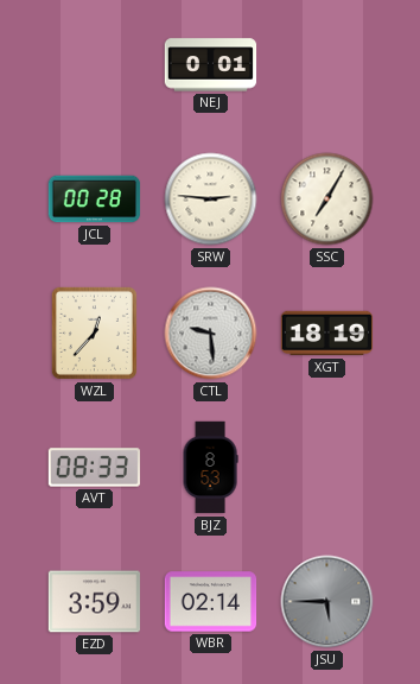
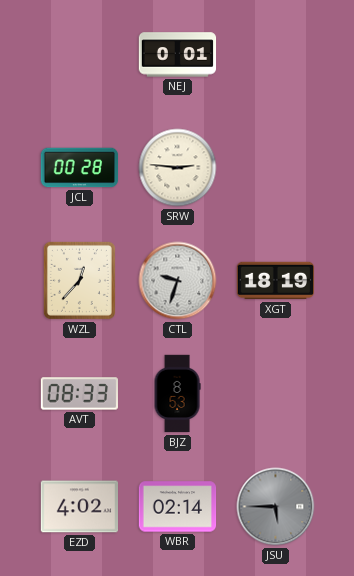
SSC: 7:05 -> none
CTL: 9:29 -> 9:33
EZD: 3:59 -> 4:02
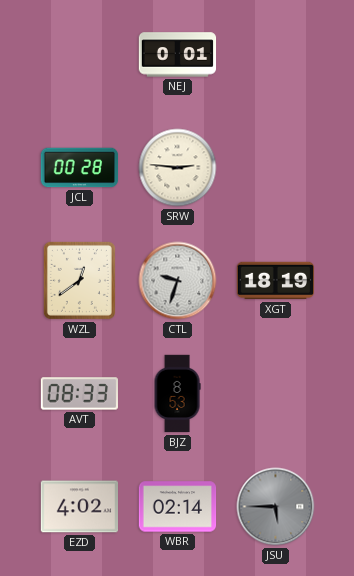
WZL: 12:37 -> 12:39
